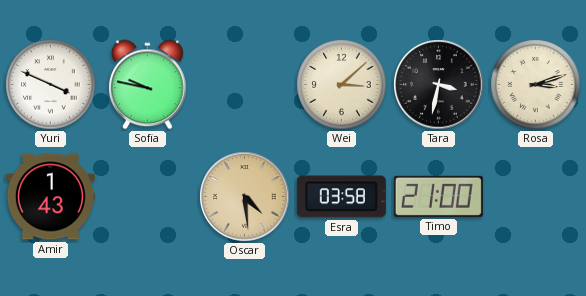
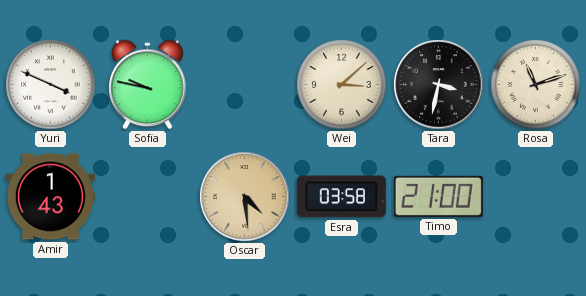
Rosa: 3:12 -> 11:12
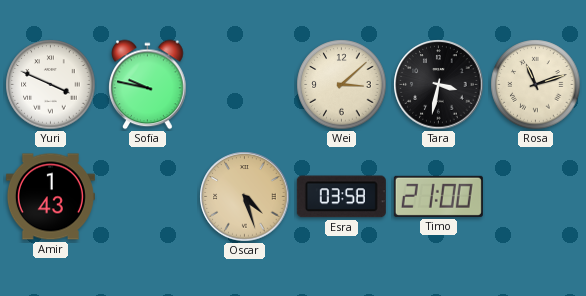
Oscar: 4:29 -> 4:27
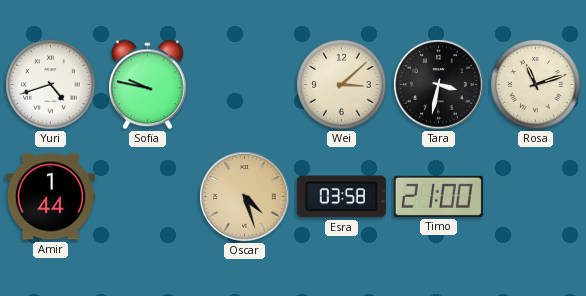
Yuri: 3:49 -> 4:42
Amir: 1:43 -> 1:44
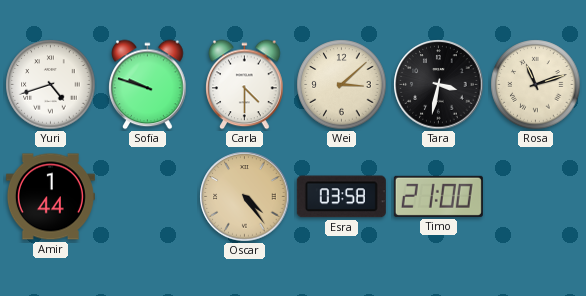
Sofia: 9:47 -> 9:48
Carla: none -> 4:30
Oscar: 4:27 -> 4:24
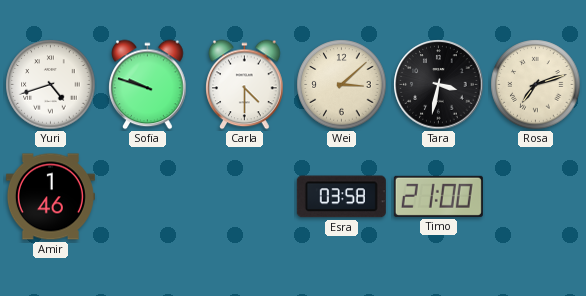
Rosa: 11:12 -> 7:12
Amir: 1:44 -> 1:46
Oscar: 4:24 -> none
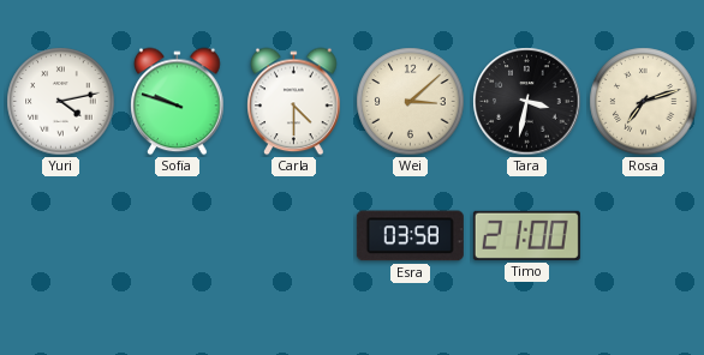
Yuri: 4:42 -> 4:13
Amir: 1:46 -> none
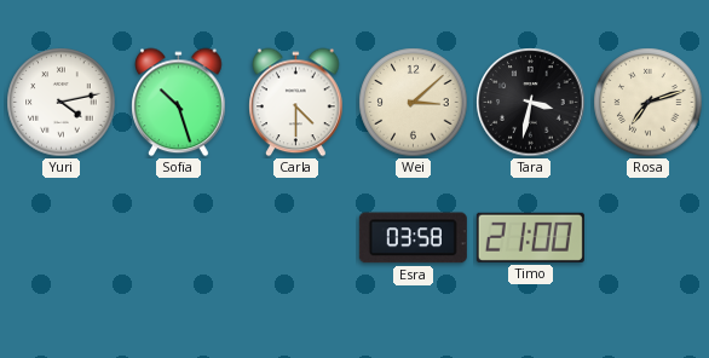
Sofia: 9:48 -> 10:27
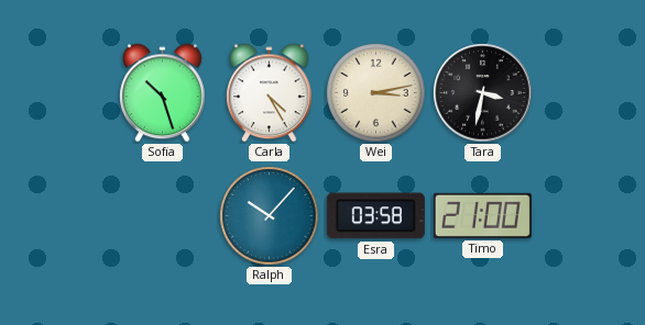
Yuri: 4:13 -> none
Carla: 4:30 -> 4:25
Wei: 3:08 -> 3:13
Rosa: 7:12 -> none
Ralph: none -> 10:07
